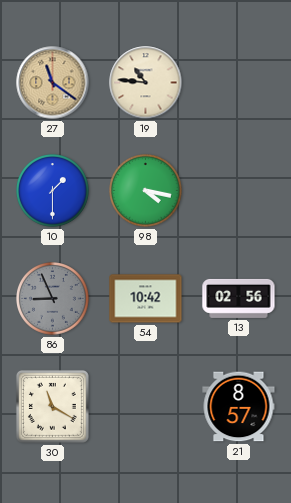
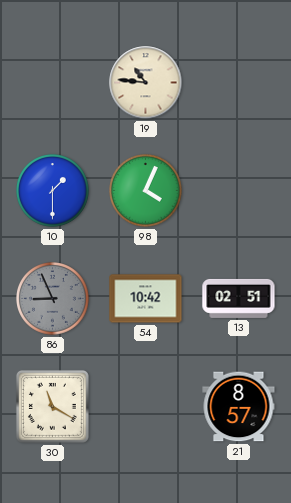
27: 11:21 -> none
98: 4:17 -> 4:04
13: 02:56 -> 02:51
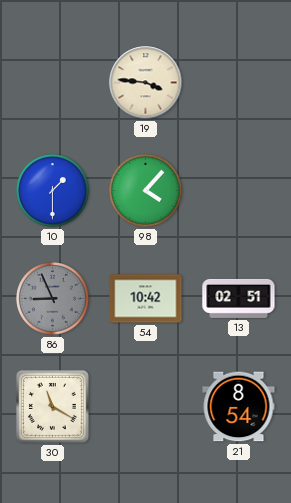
19: 10:46 -> 3:46
98: 4:04 -> 4:07
21: 8:57 -> 8:54
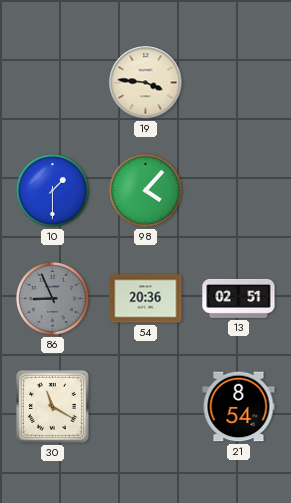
54: 10:42 -> 20:36
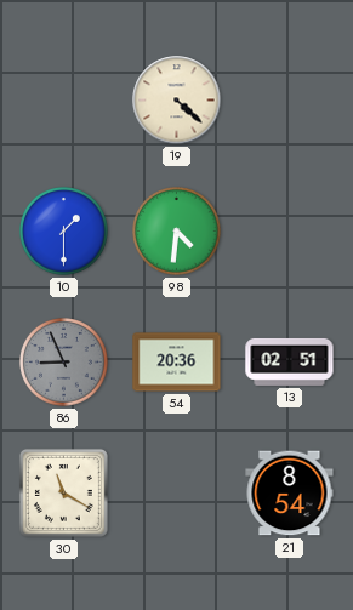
19: 3:46 -> 4:22
98: 4:07 -> 4:31
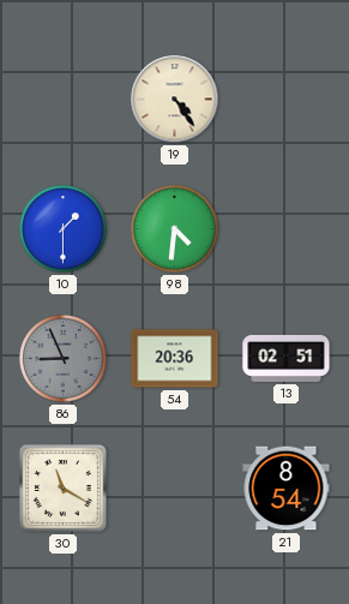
19: 4:22 -> 4:24
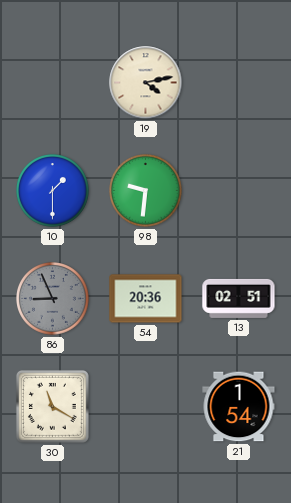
19: 4:24 -> 4:13
98: 4:31 -> 9:31
21: 8:54 -> 1:54
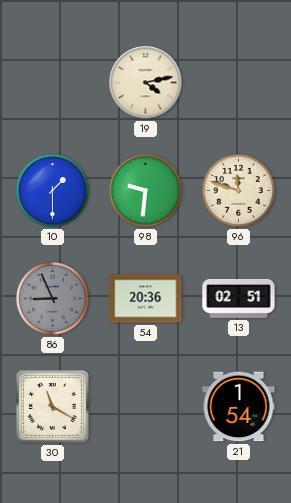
96: none -> 11:48
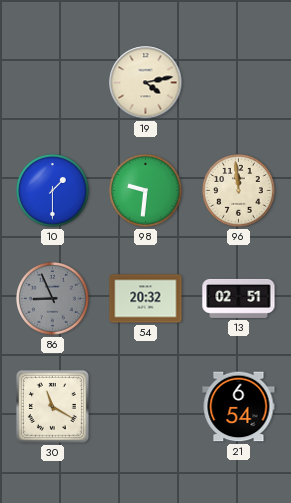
96: 11:48 -> 11:59
54: 20:36 -> 20:32
21: 1:54 -> 6:54
